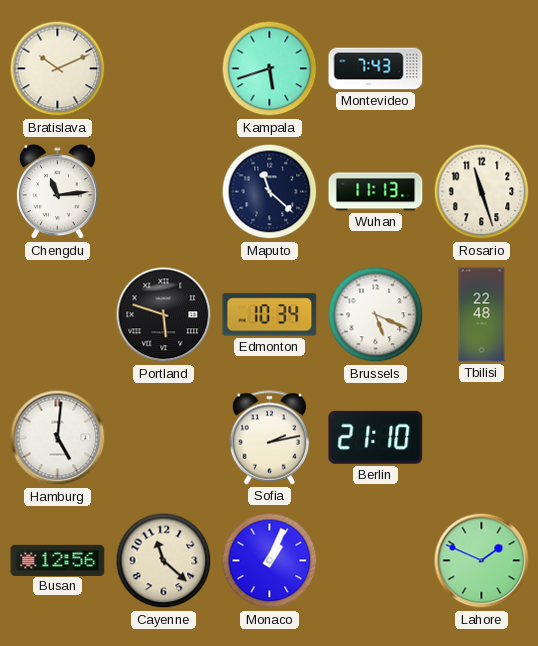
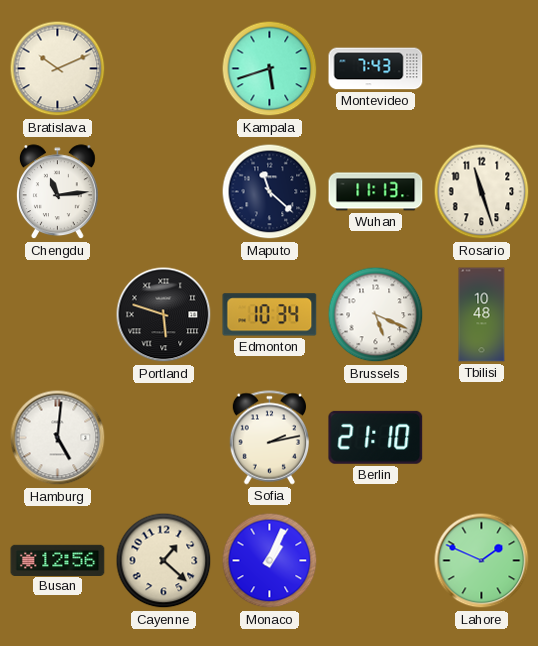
Tbilisi: 22:48 -> 10:48
Cayenne: 11:22 -> 1:22
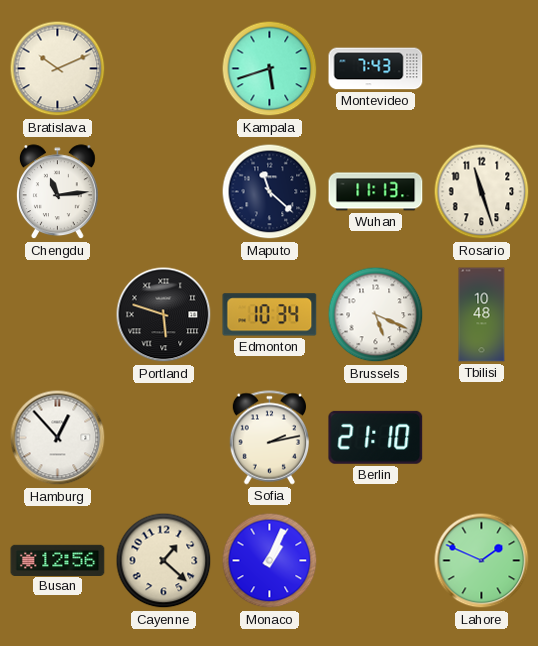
Hamburg: 5:01 -> 12:53
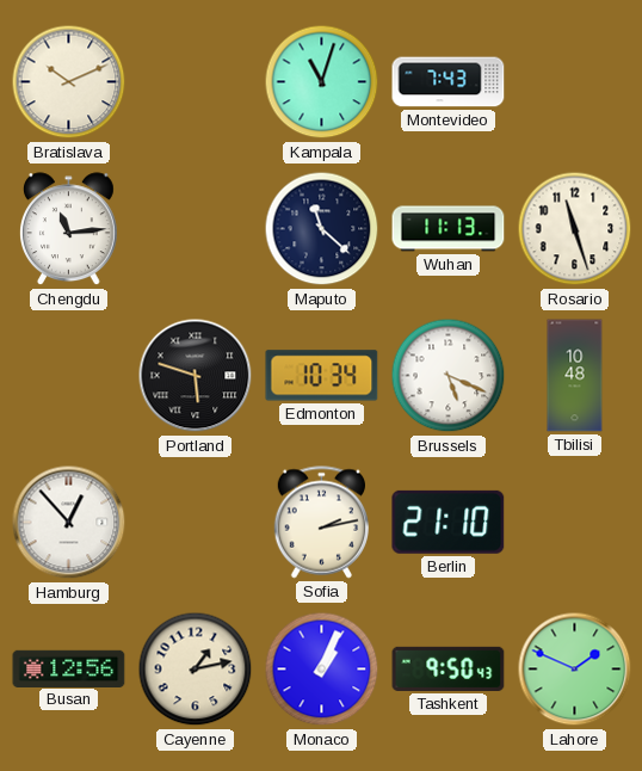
Kampala: 5:42 -> 11:03
Cayenne: 1:22 -> 1:13
Tashkent: none -> 9:50
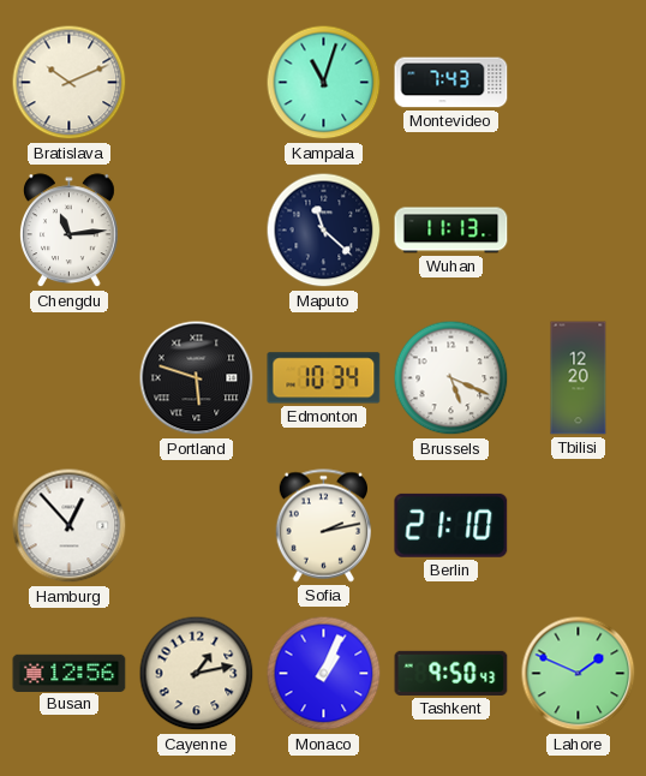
Rosario: 11:27 -> none
Tbilisi: 10:48 -> 12:20
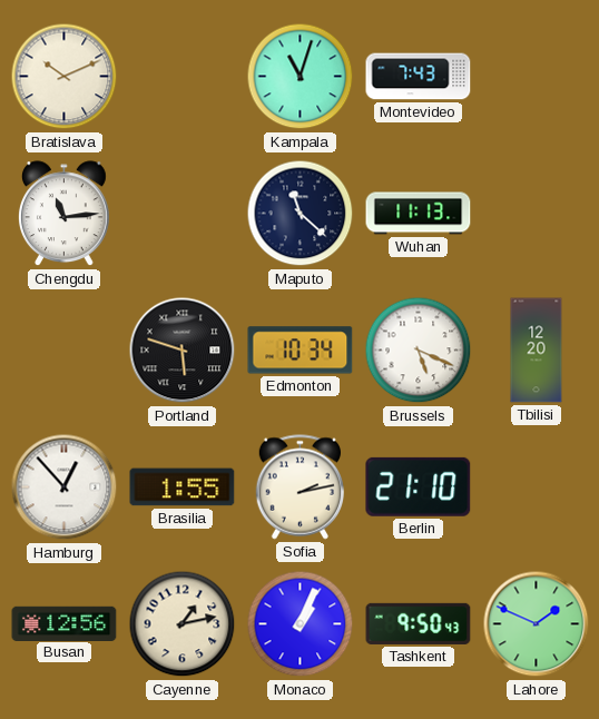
Brasilia: none -> 1:55
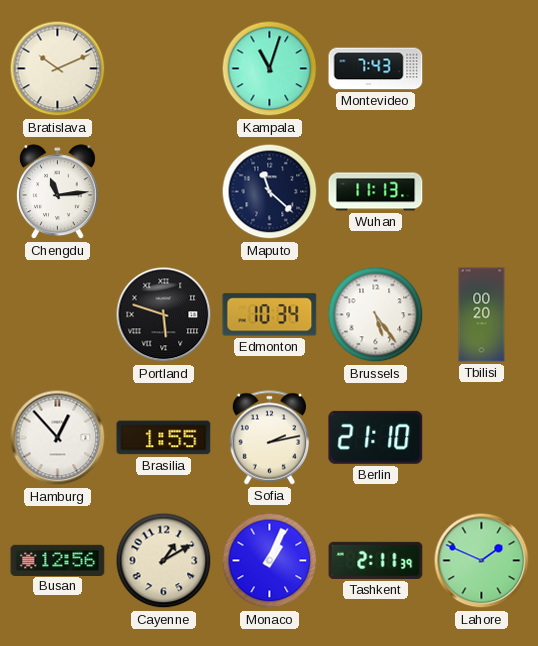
Brussels: 5:19 -> 5:24
Tbilisi: 12:20 -> 00:20
Cayenne: 1:13 -> 1:10
Tashkent: 9:50 -> 2:11
